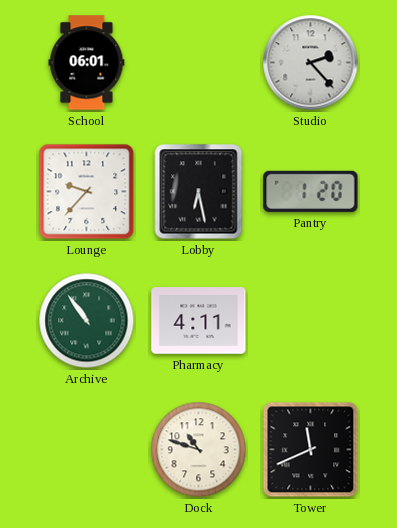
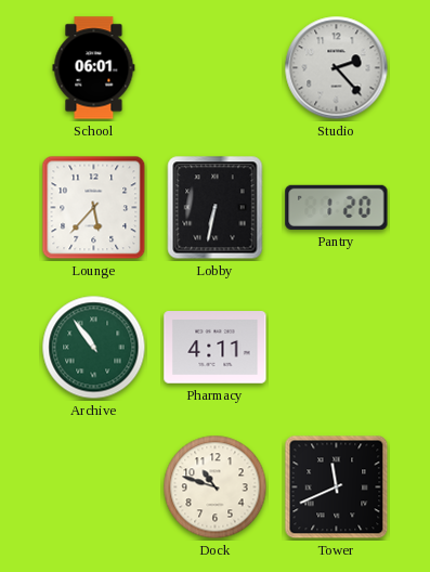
Lounge: 9:37 -> 5:37
Lobby: 6:28 -> 6:32
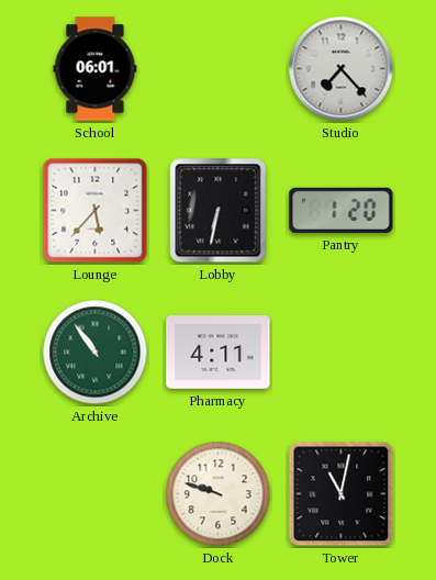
Studio: 2:23 -> 7:23
Dock: 10:48 -> 9:48
Tower: 11:41 -> 11:02
